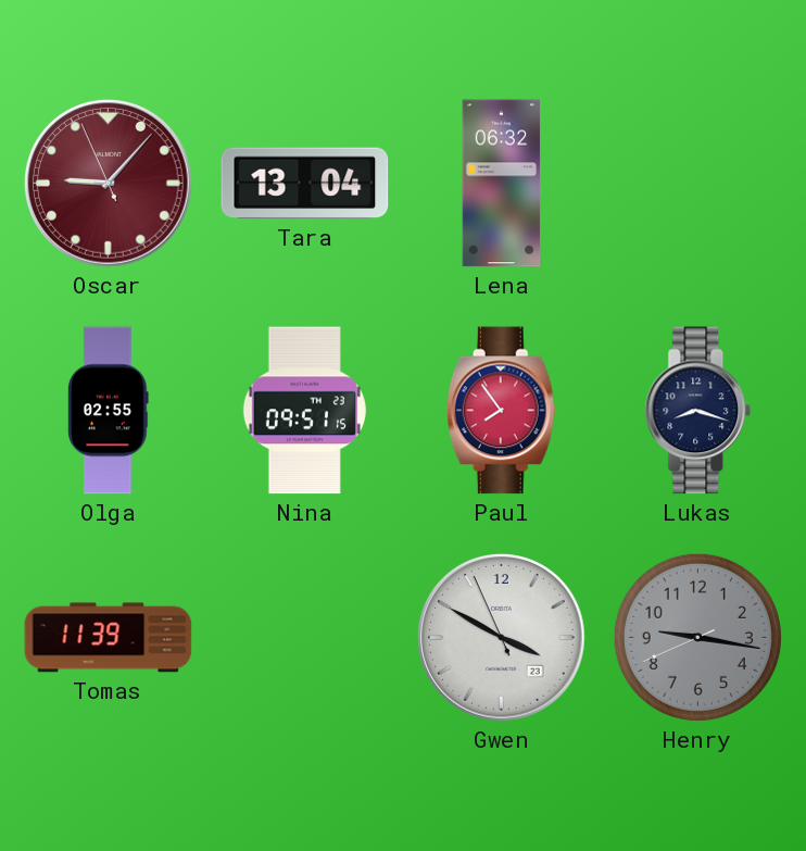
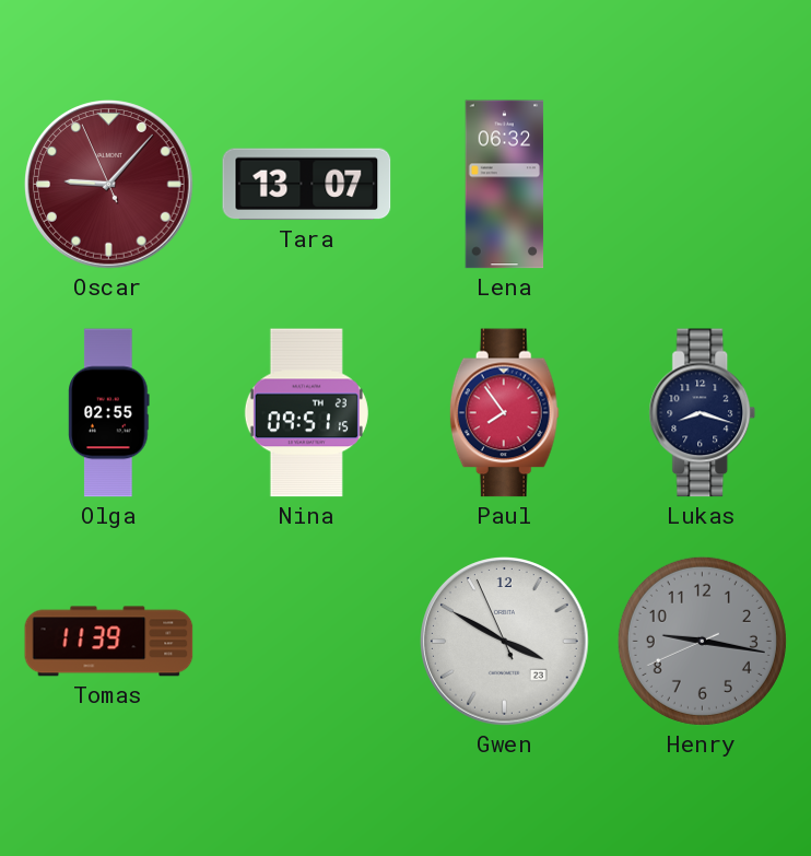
Tara: 13:04 -> 13:07
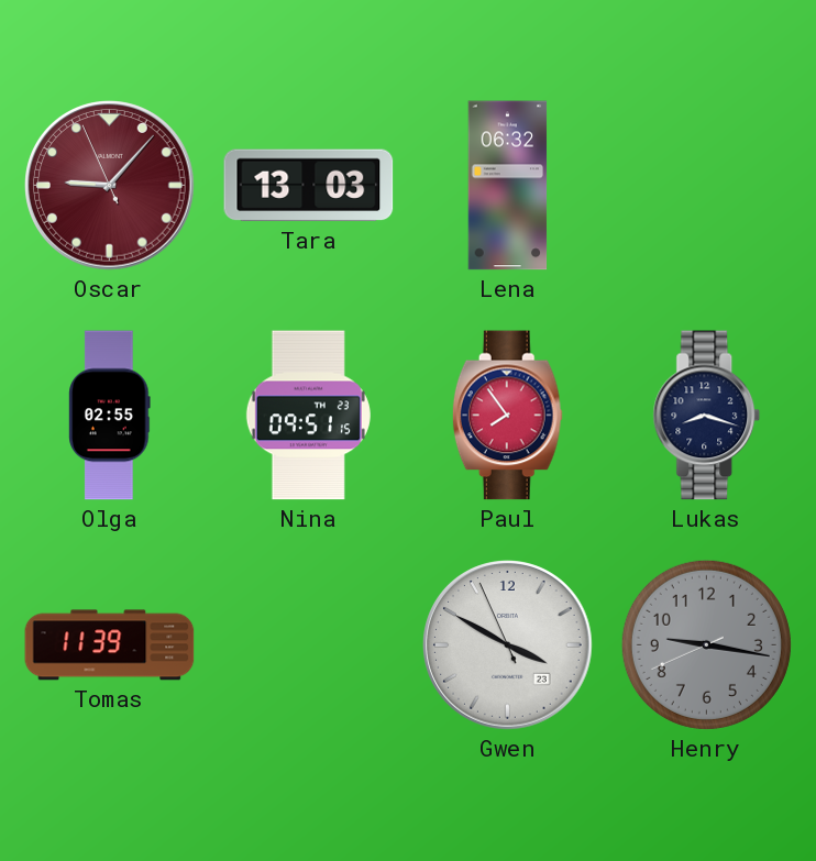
Tara: 13:07 -> 13:03
